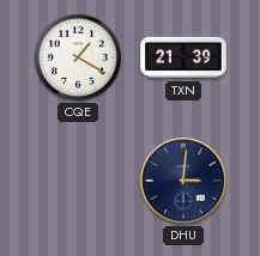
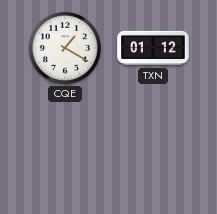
TXN: 21:39 -> 01:12
DHU: 3:01 -> none
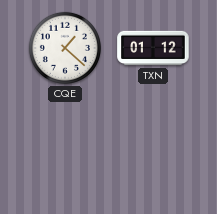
CQE: 1:20 -> 1:22
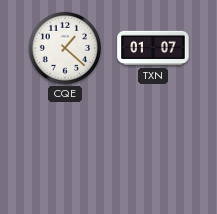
TXN: 01:12 -> 01:07
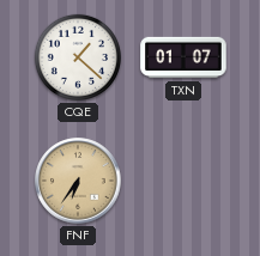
FNF: none -> 6:36
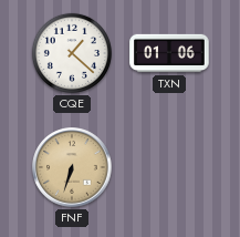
TXN: 01:07 -> 01:06
FNF: 6:36 -> 6:33
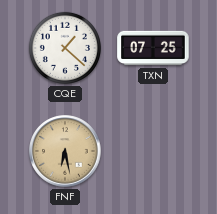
TXN: 01:06 -> 07:25
FNF: 6:33 -> 6:28
